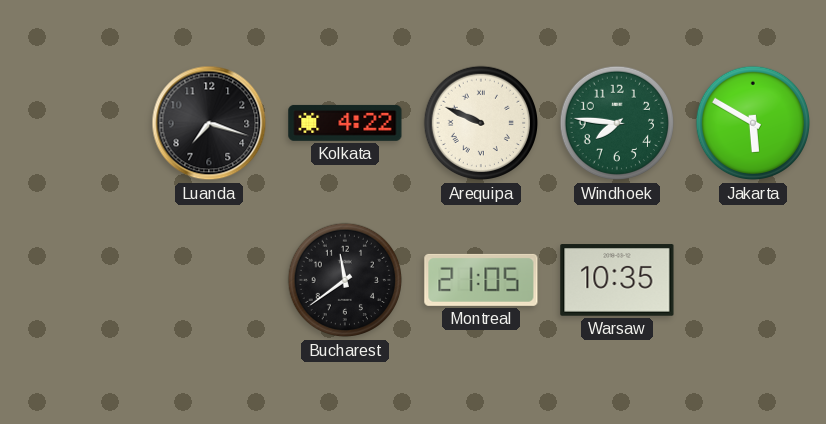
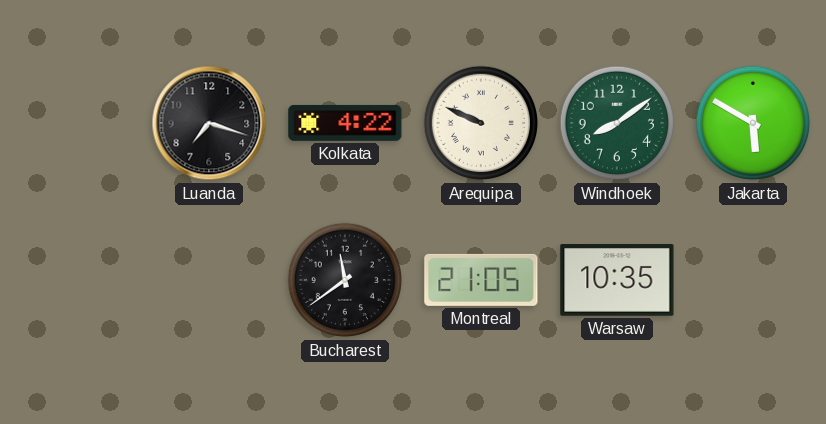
Windhoek: 7:46 -> 8:09
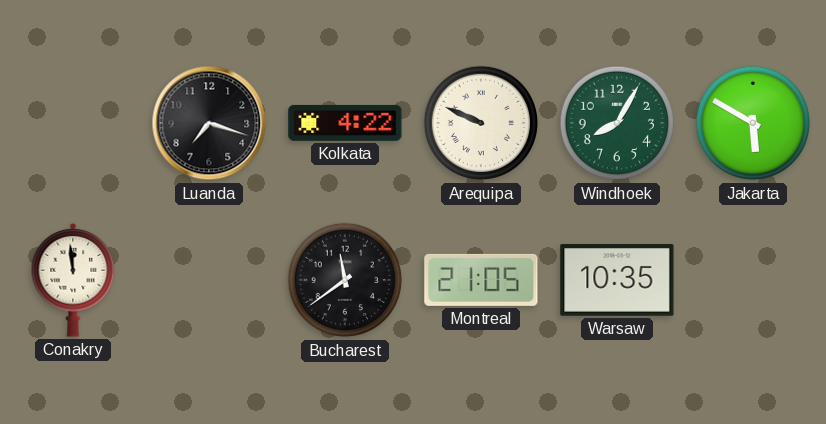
Windhoek: 8:09 -> 8:05
Conakry: none -> 11:59
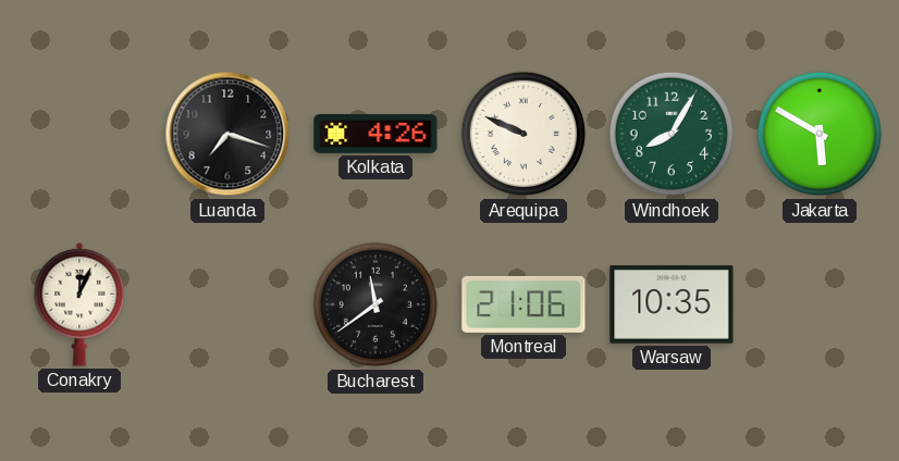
Kolkata: 4:22 -> 4:26
Conakry: 11:59 -> 12:04
Montreal: 21:05 -> 21:06
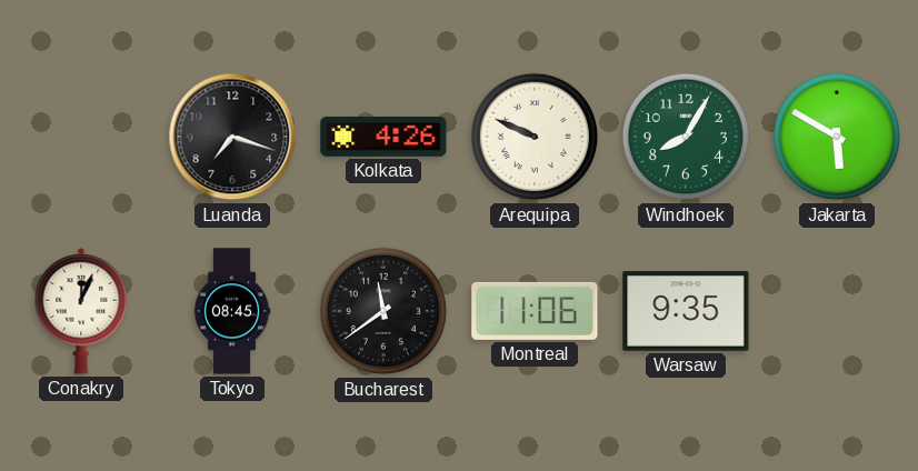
Tokyo: none -> 08:45
Montreal: 21:06 -> 11:06
Warsaw: 10:35 -> 9:35
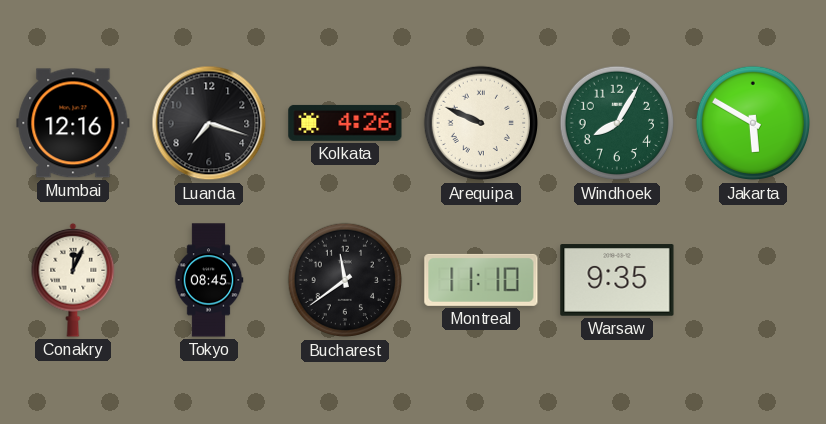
Mumbai: none -> 12:16
Montreal: 11:06 -> 11:10
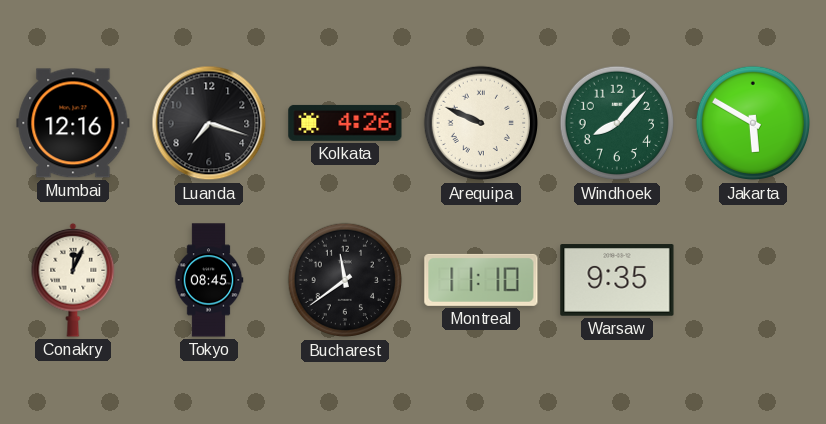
Windhoek: 8:05 -> 8:07
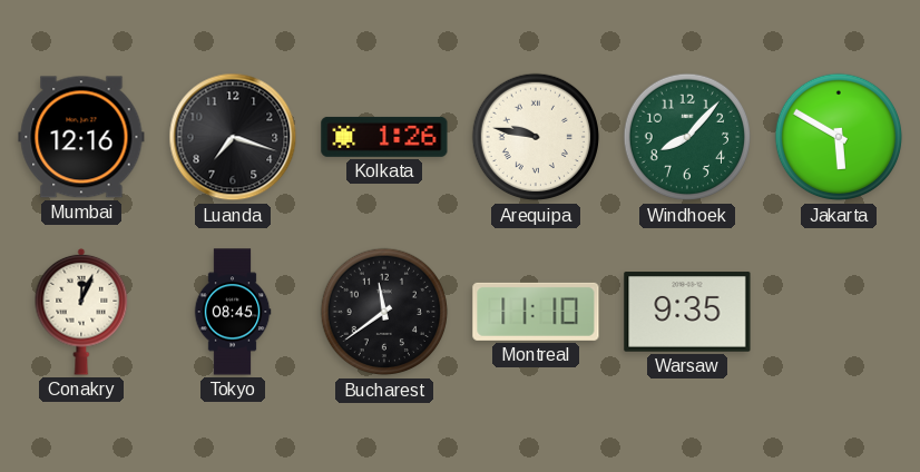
Kolkata: 4:26 -> 1:26
Arequipa: 9:49 -> 9:47
